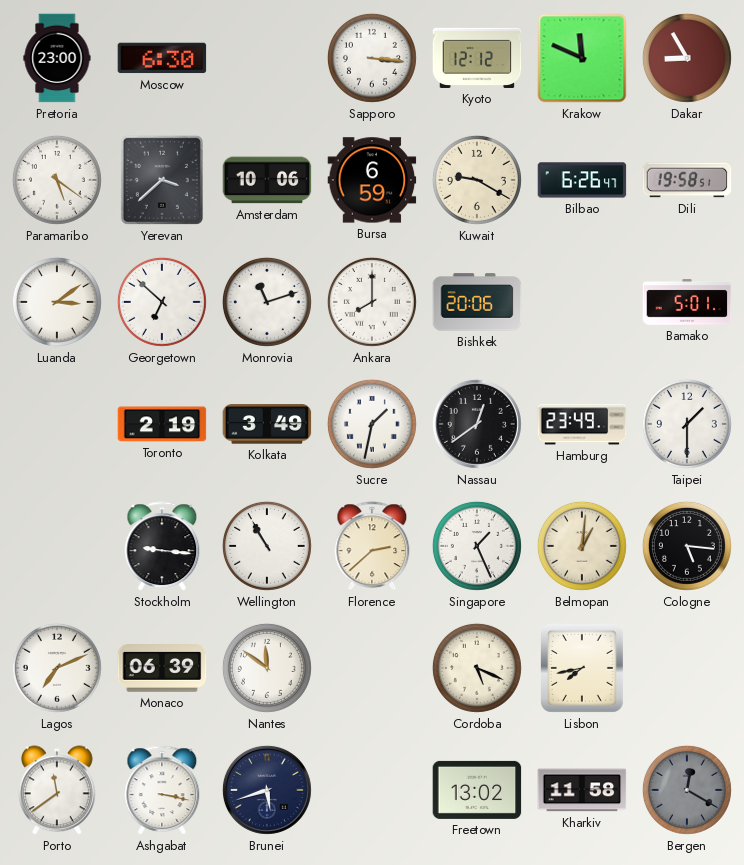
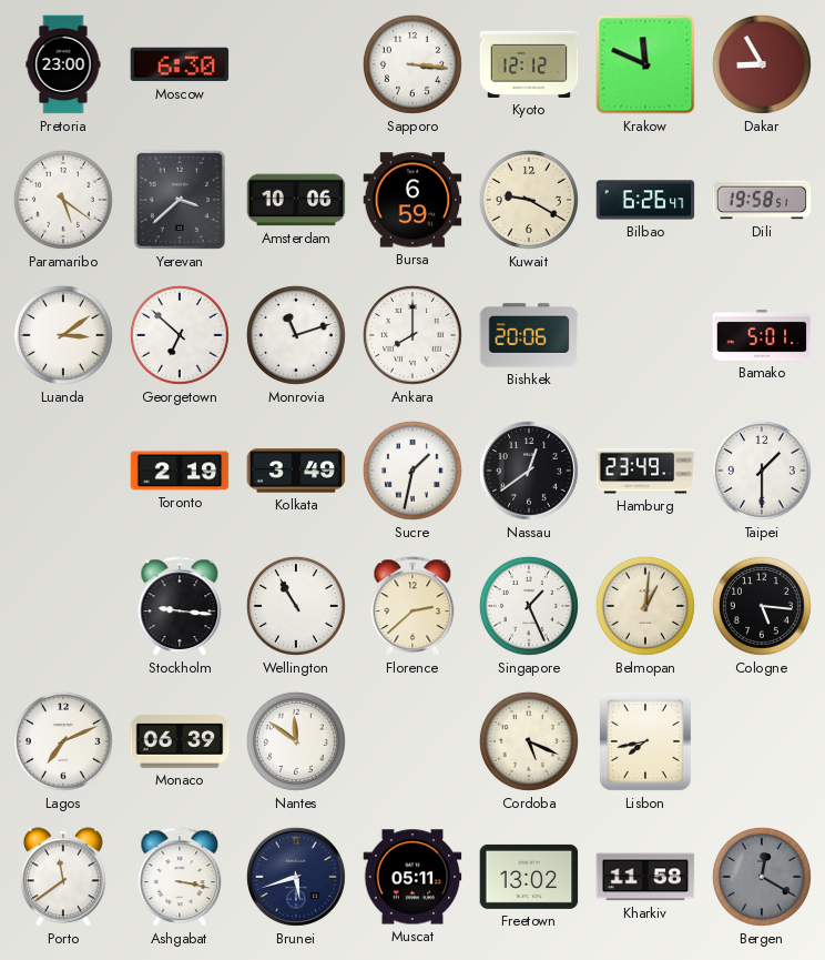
Muscat: none -> 05:11
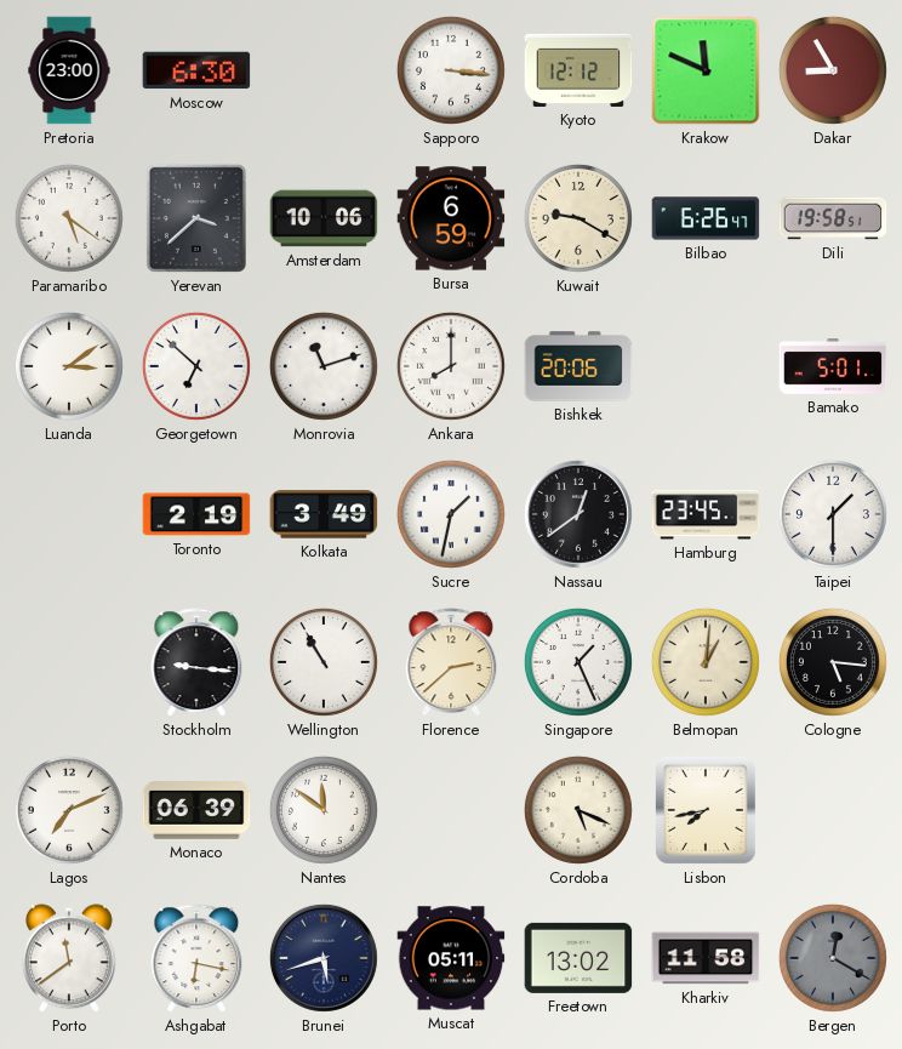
Hamburg: 23:49 -> 23:45
Ashgabat: 3:17 -> 6:17
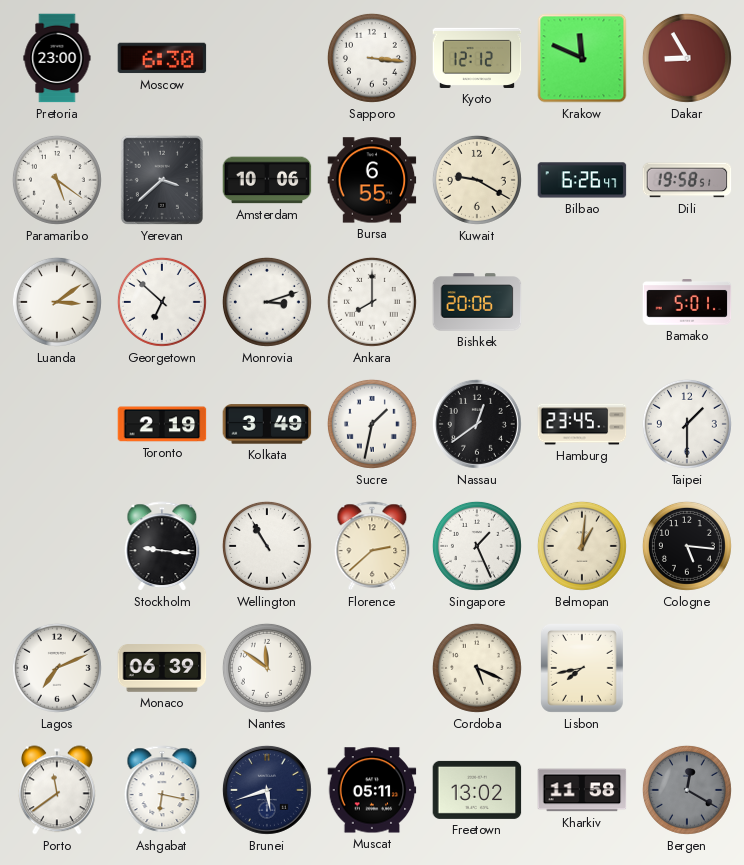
Bursa: 6:59 -> 6:55
Monrovia: 11:12 -> 3:12
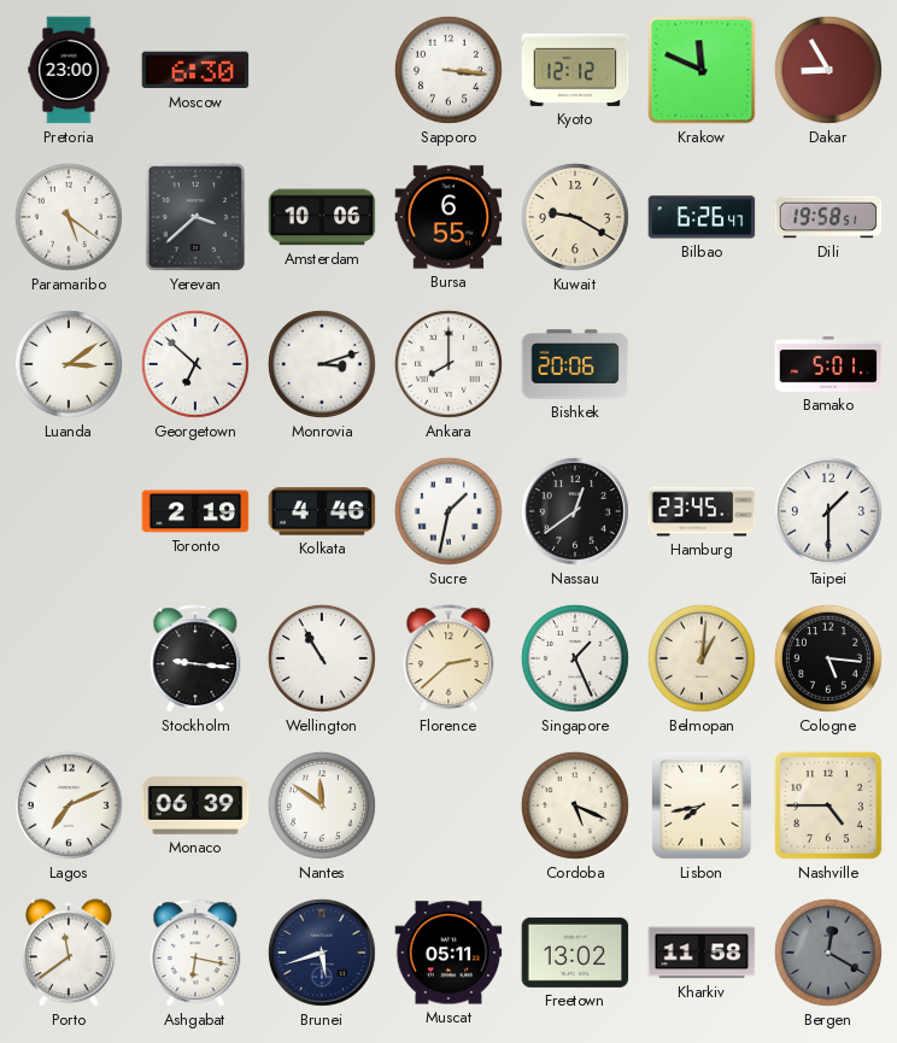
Kolkata: 3:49 -> 4:46
Nashville: none -> 4:45
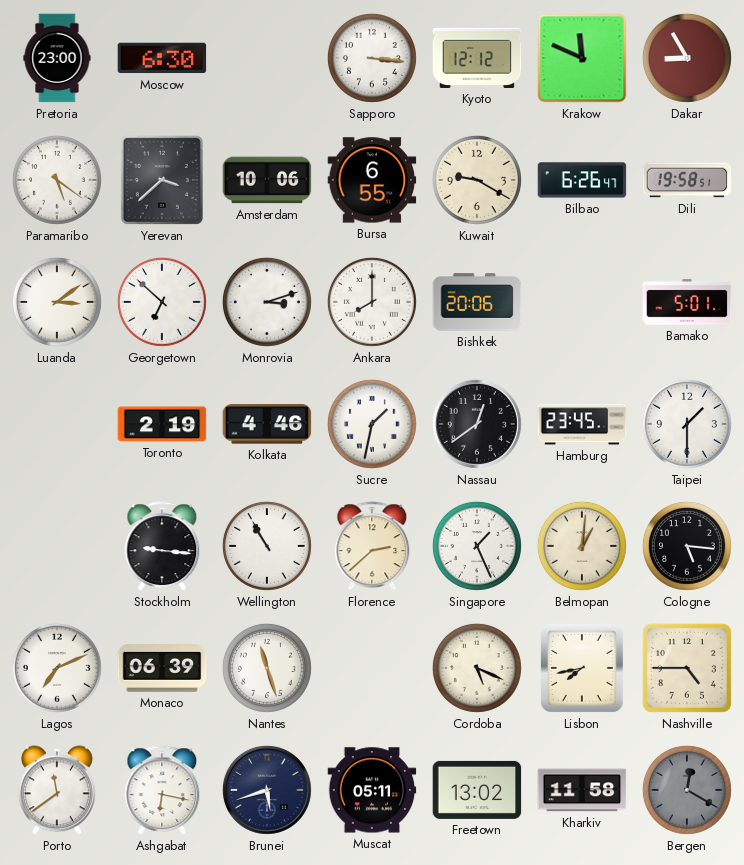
Nantes: 11:51 -> 11:27
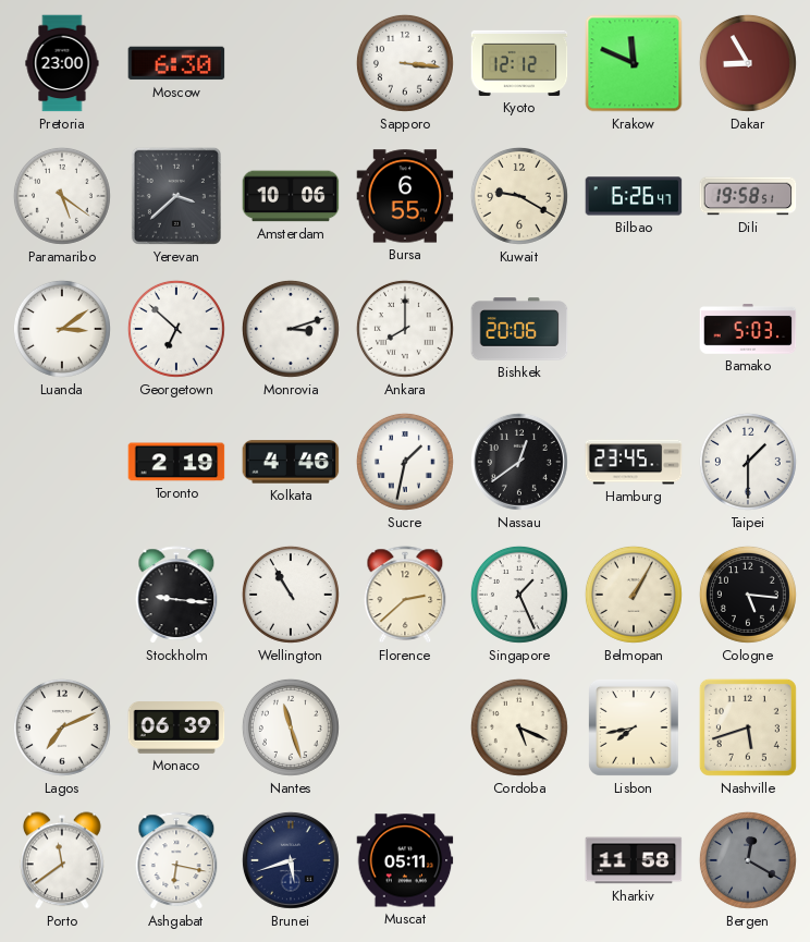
Bamako: 5:01 -> 5:03
Belmopan: 1:01 -> 1:05
Nashville: 4:45 -> 5:42
Freetown: 13:02 -> none
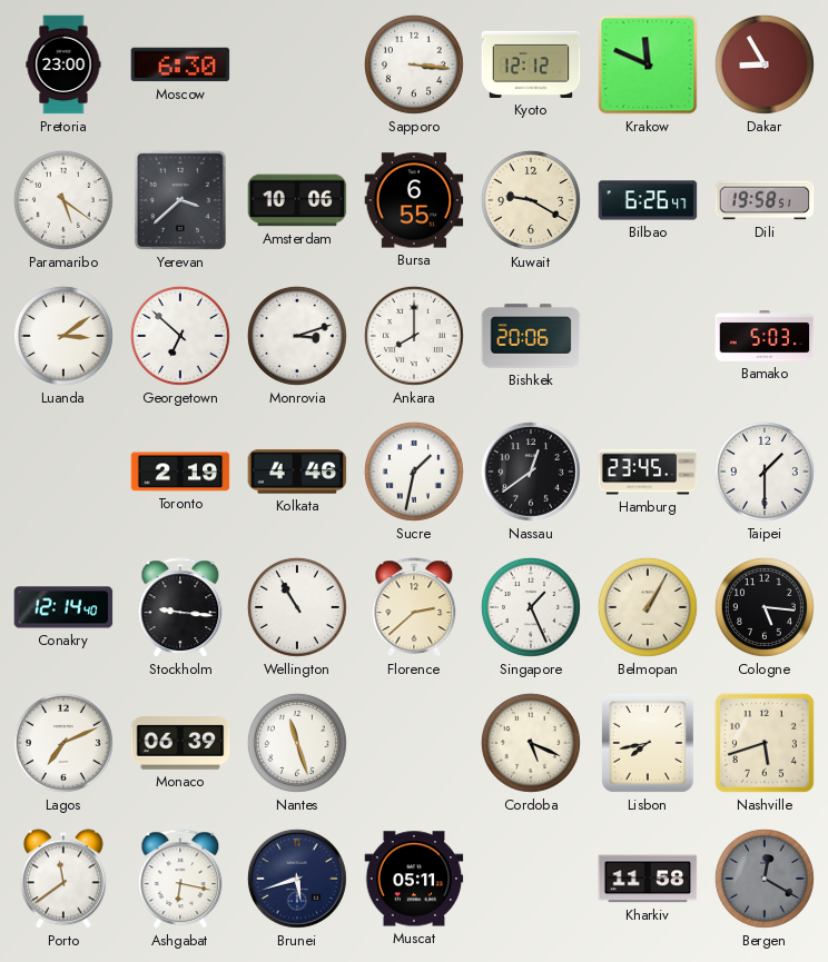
Conakry: none -> 12:14
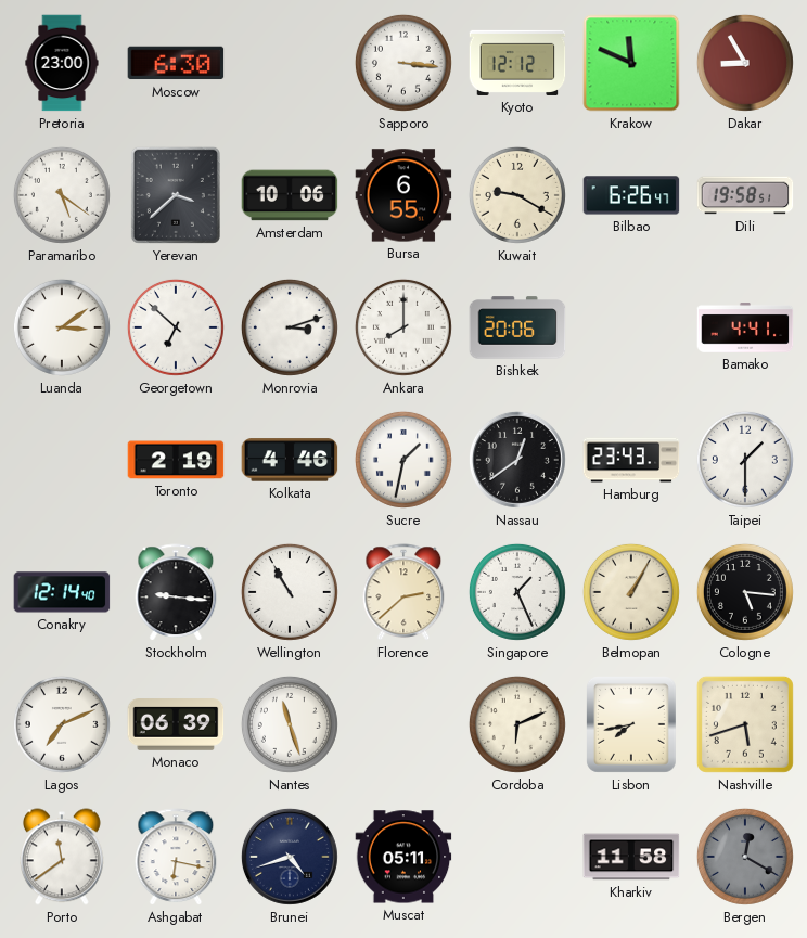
Bamako: 5:03 -> 4:41
Hamburg: 23:45 -> 23:43
Cordoba: 5:19 -> 6:11
Brunei: 5:42 -> 4:42
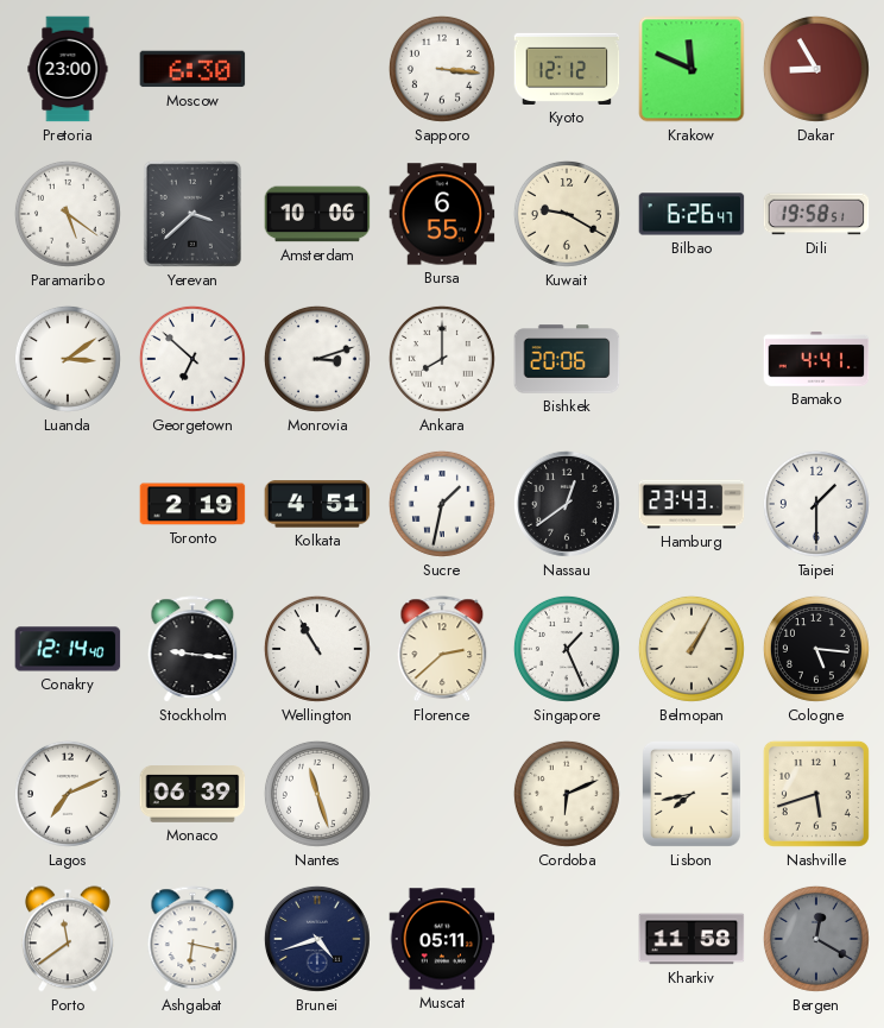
Kolkata: 4:46 -> 4:51
